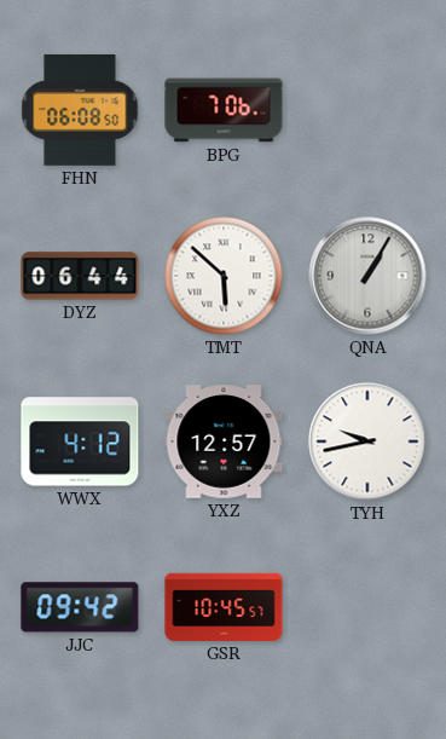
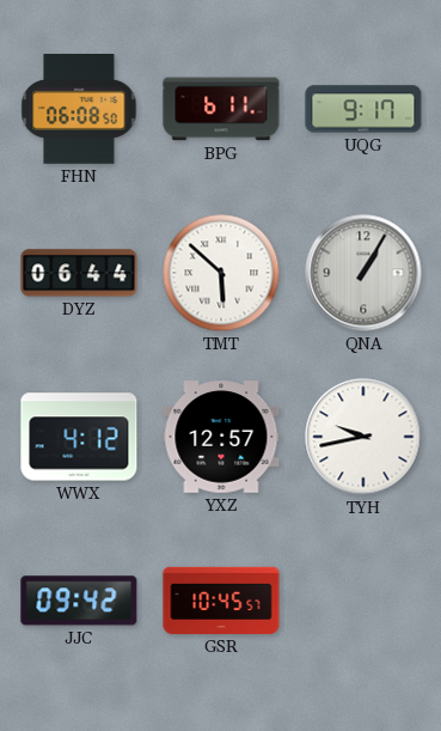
BPG: 7:06 -> 6:11
UQG: none -> 9:17
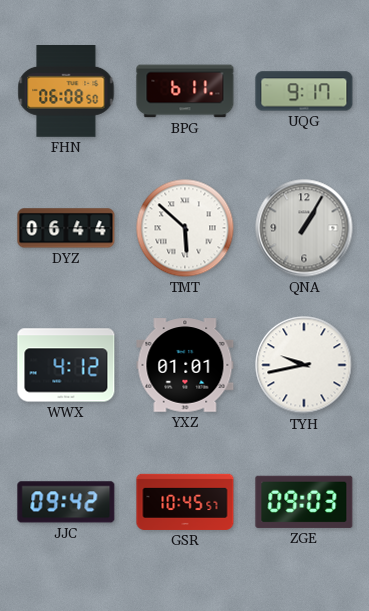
YXZ: 12:57 -> 01:01
ZGE: none -> 09:03
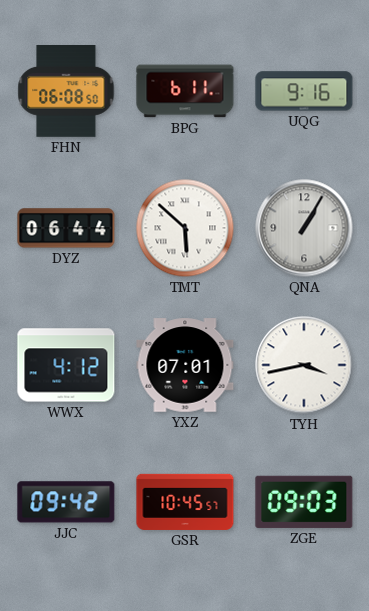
UQG: 9:17 -> 9:16
YXZ: 01:01 -> 07:01
TYH: 9:43 -> 3:43
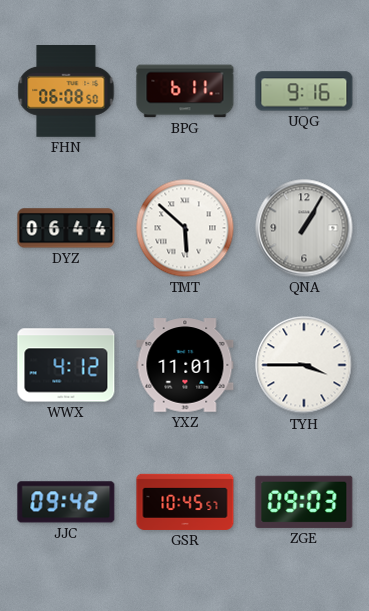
YXZ: 07:01 -> 11:01
TYH: 3:43 -> 3:45
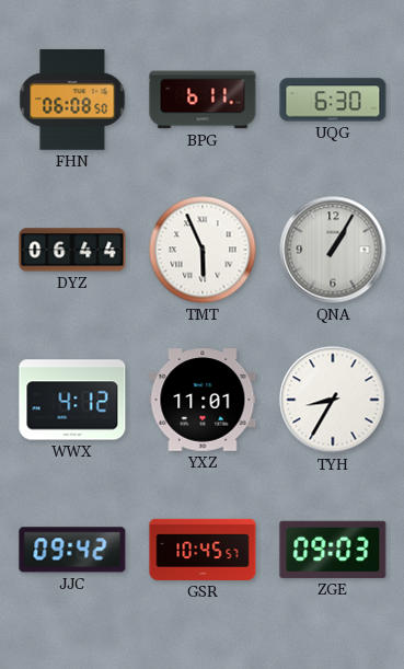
UQG: 9:16 -> 6:30
TMT: 5:52 -> 5:56
TYH: 3:45 -> 8:35
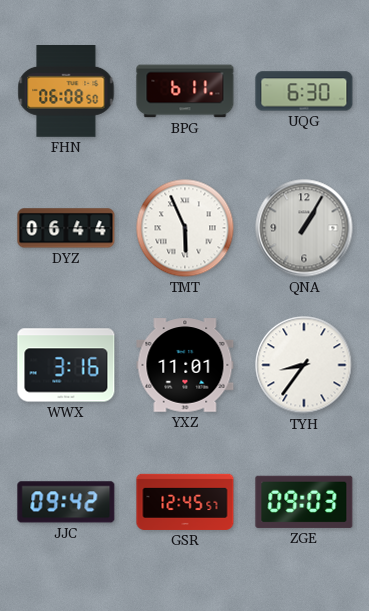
WWX: 4:12 -> 3:16
TYH: 8:35 -> 8:36
GSR: 10:45 -> 12:45
